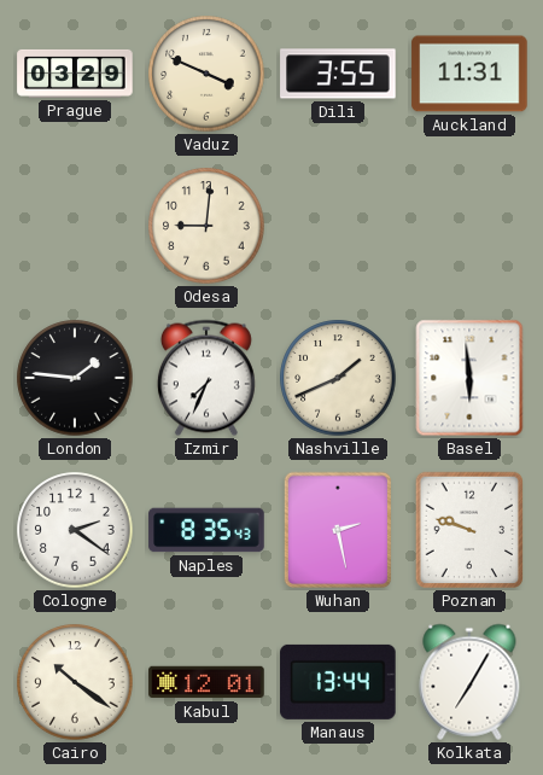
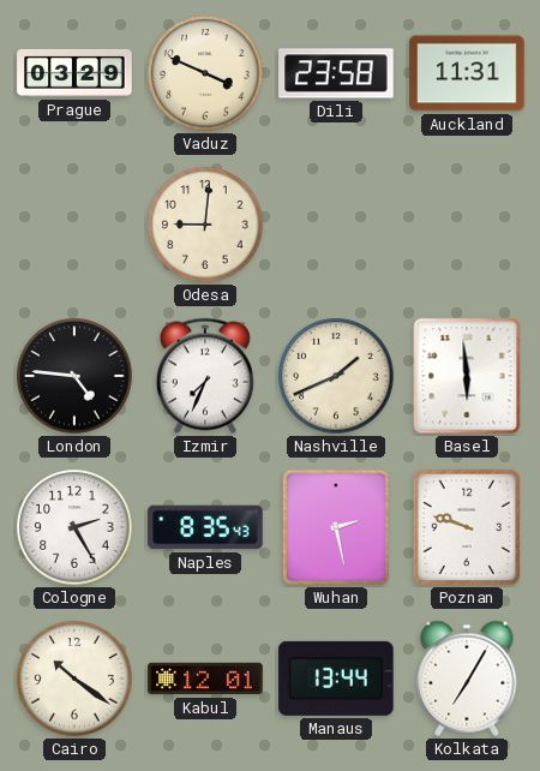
Dili: 3:55 -> 23:58
London: 1:46 -> 4:46
Cologne: 2:21 -> 2:25
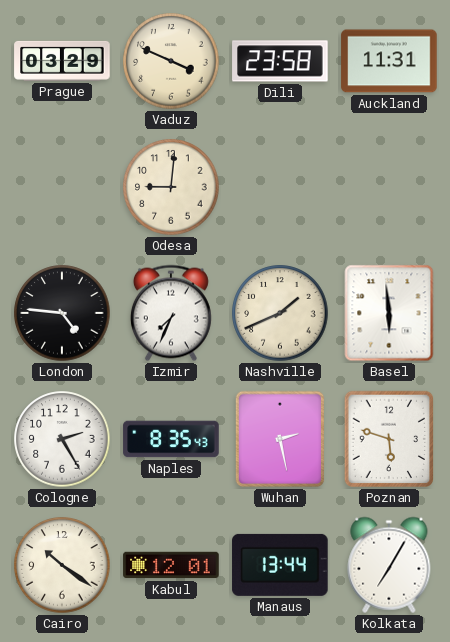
Poznan: 9:48 -> 5:48
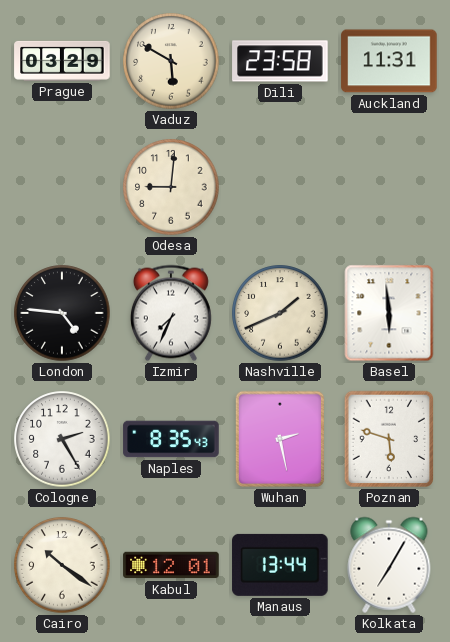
Vaduz: 3:49 -> 5:50
